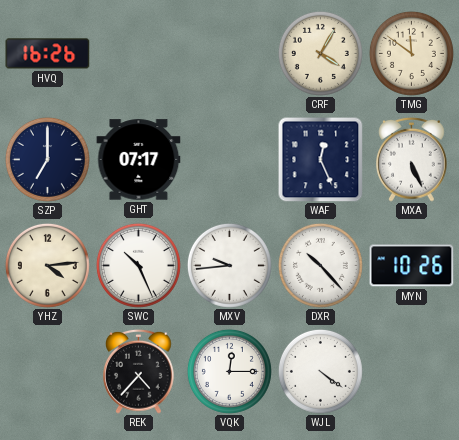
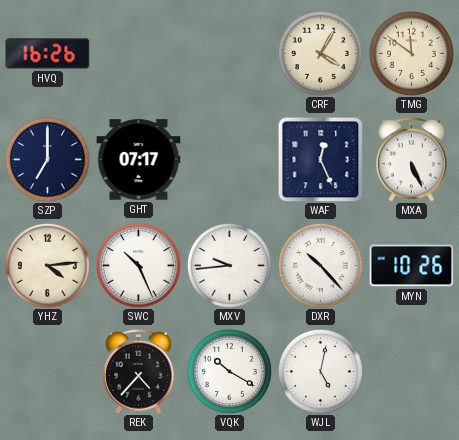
VQK: 12:15 -> 10:20
WJL: 4:21 -> 5:02
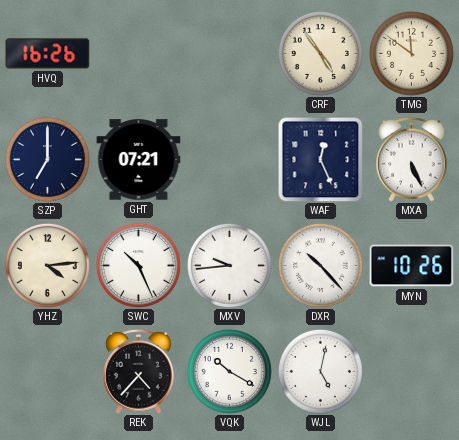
CRF: 4:05 -> 4:54
GHT: 07:17 -> 07:21
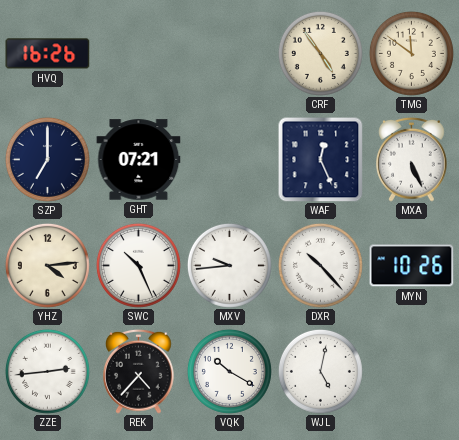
ZZE: none -> 2:44
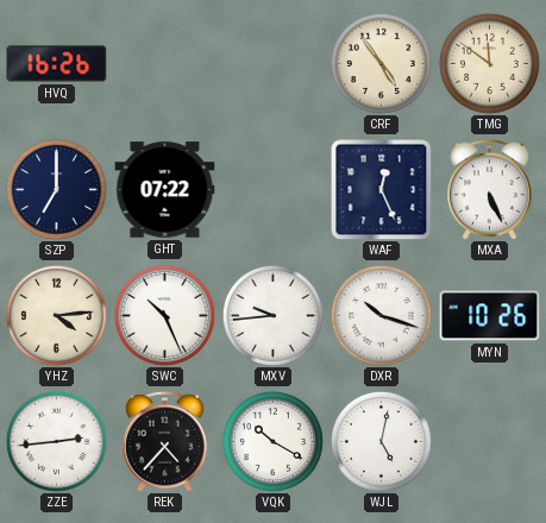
GHT: 07:21 -> 07:22
DXR: 10:23 -> 10:18
